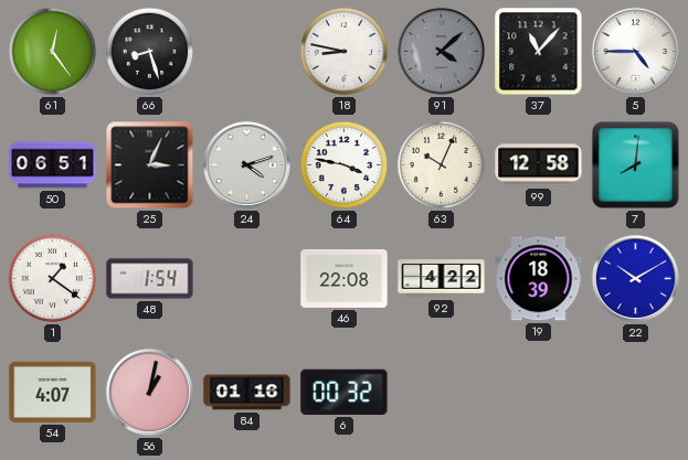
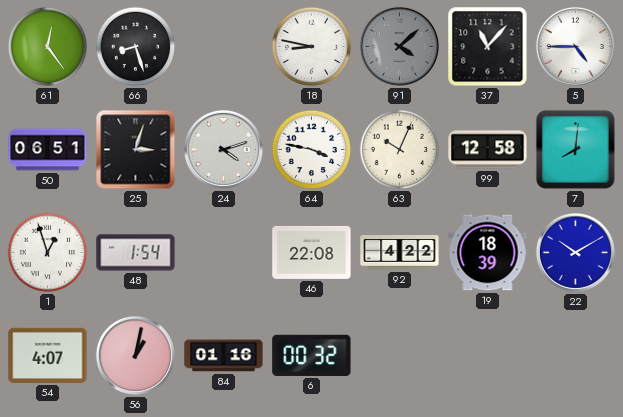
25: 3:04 -> 3:03
1: 1:21 -> 12:57
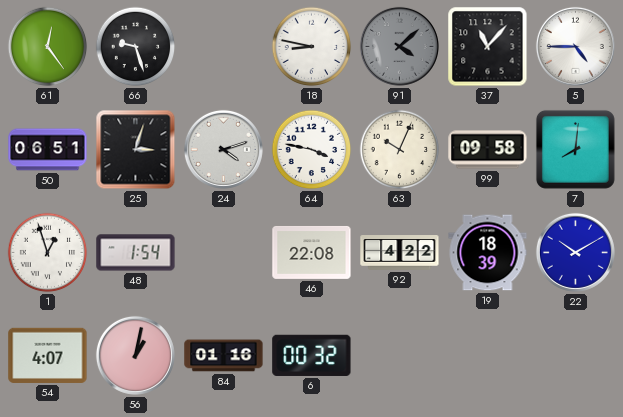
66: 8:27 -> 9:27
99: 12:58 -> 09:58
